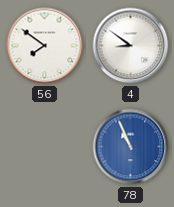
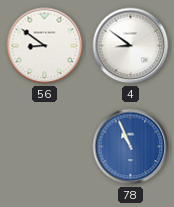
56: 7:51 -> 8:51
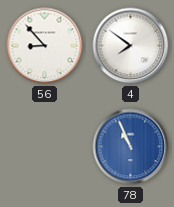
56: 8:51 -> 8:53
4: 8:51 -> 7:51
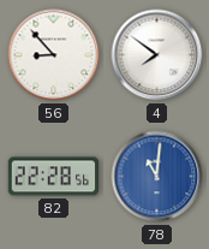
82: none -> 22:28
78: 10:56 -> 11:01
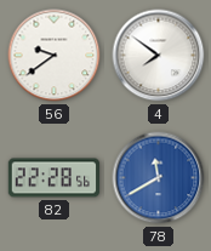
56: 8:53 -> 9:39
78: 11:01 -> 11:40
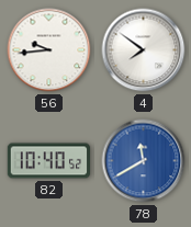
56: 9:39 -> 9:44
82: 22:28 -> 10:40
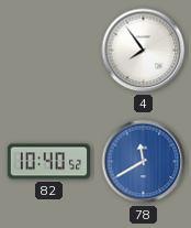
56: 9:44 -> none
4: 7:51 -> 7:54
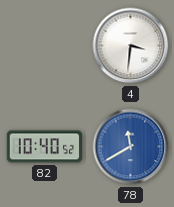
4: 7:54 -> 3:31
